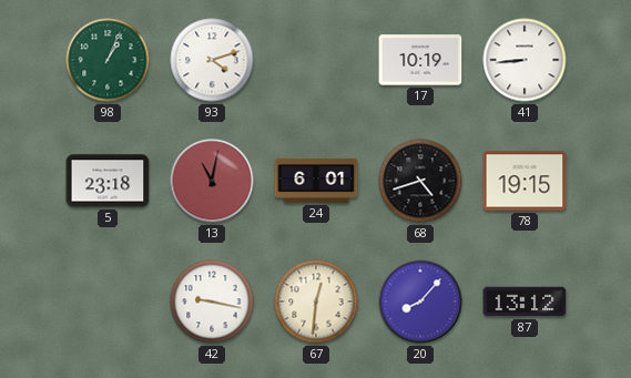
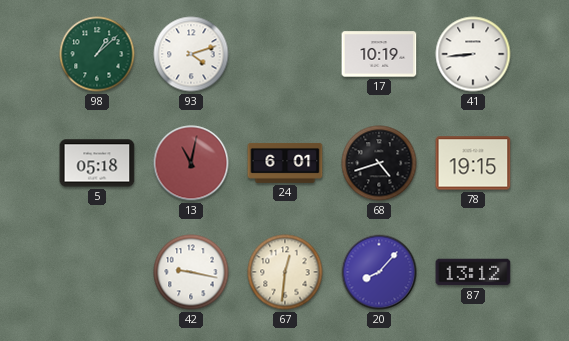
98: 1:04 -> 1:08
5: 23:18 -> 05:18
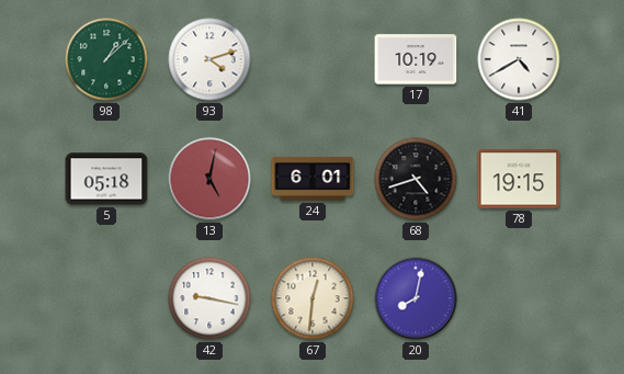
41: 8:44 -> 4:40
13: 11:02 -> 5:02
20: 8:07 -> 8:02
87: 13:12 -> none
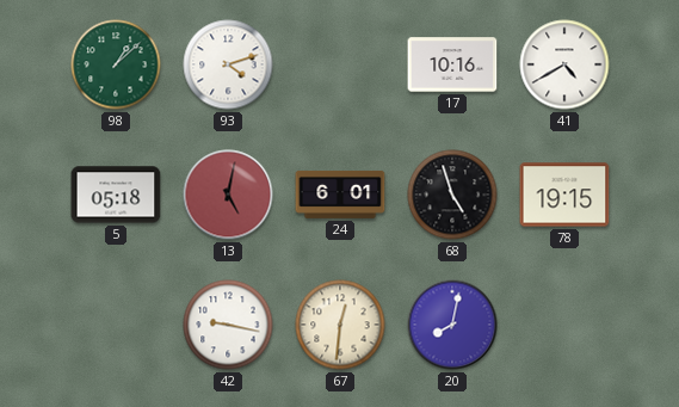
17: 10:19 -> 10:16
68: 4:42 -> 4:57
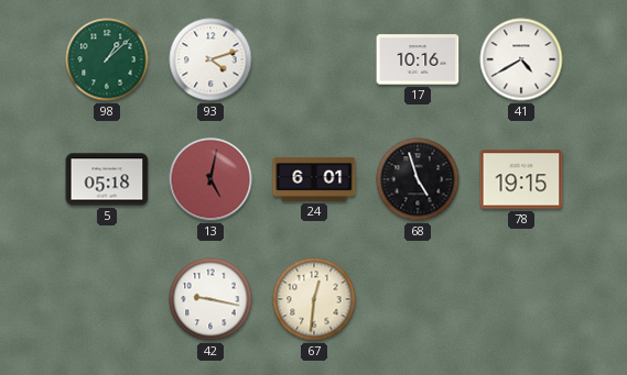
20: 8:02 -> none
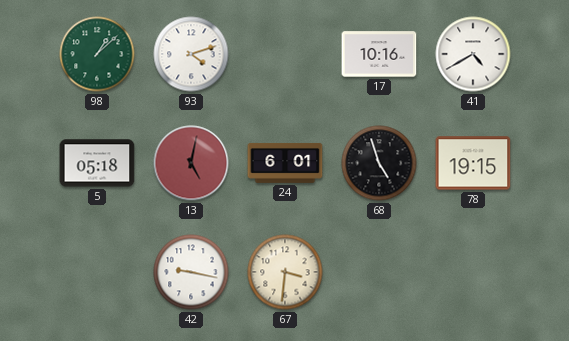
67: 12:31 -> 3:31
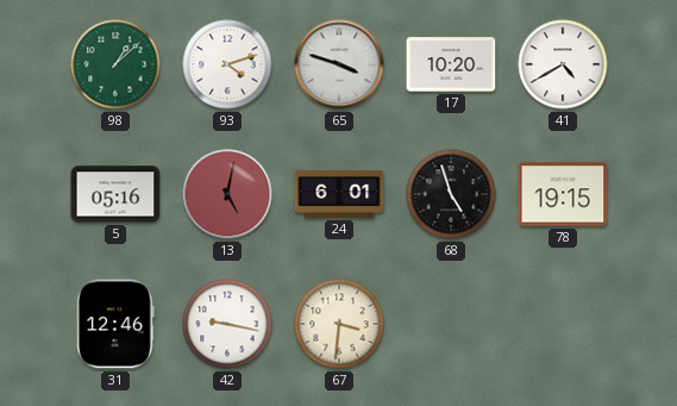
65: none -> 3:48
17: 10:16 -> 10:20
5: 05:18 -> 05:16
31: none -> 12:46
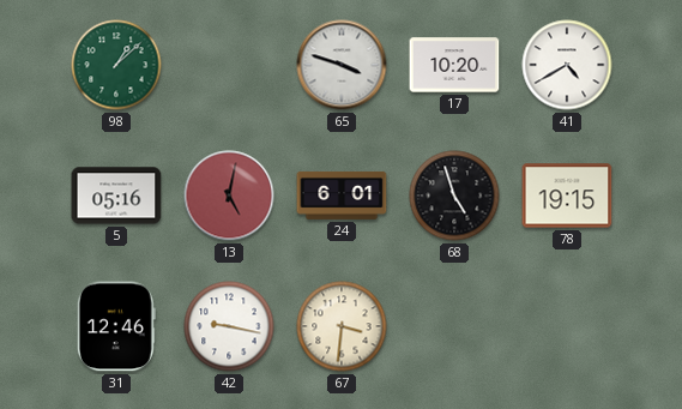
93: 4:12 -> none
